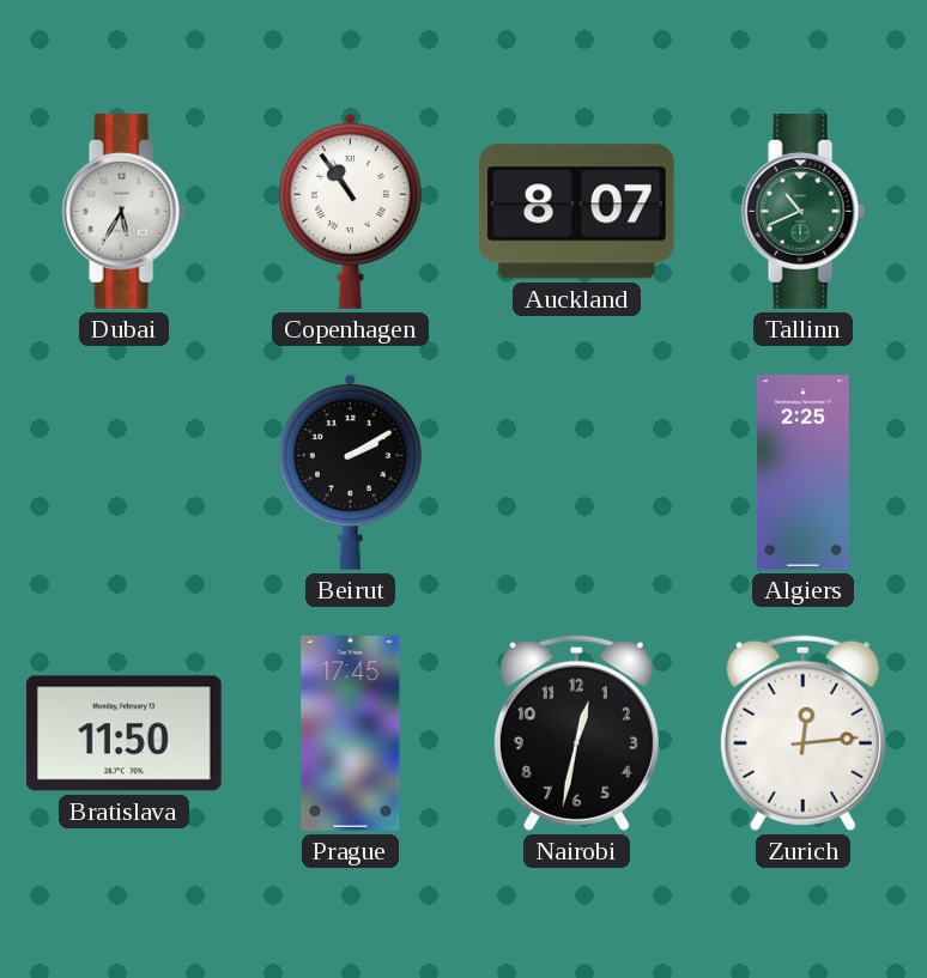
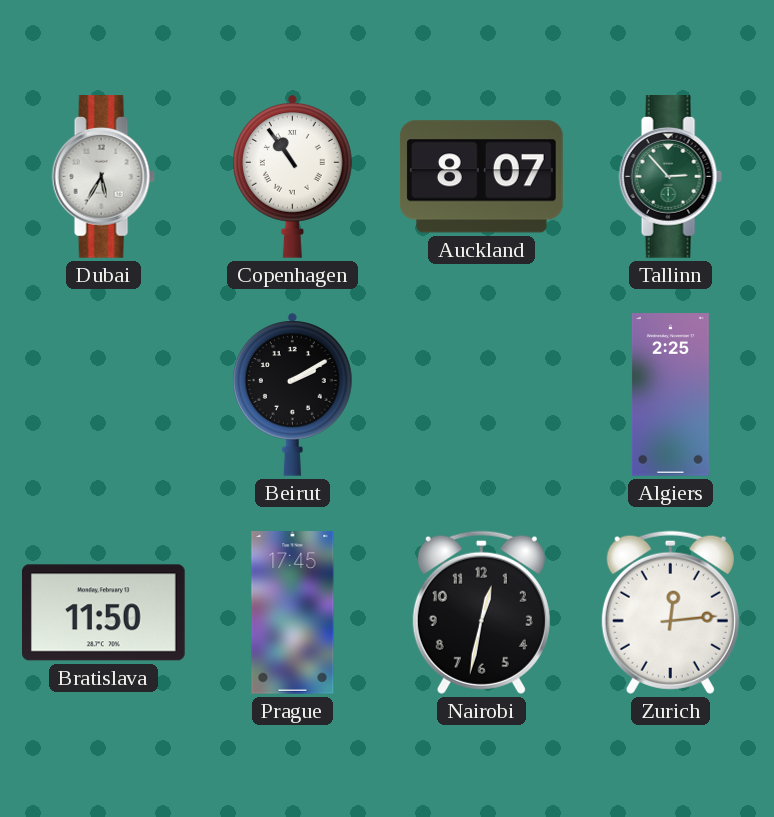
Tallinn: 10:41 -> 2:53
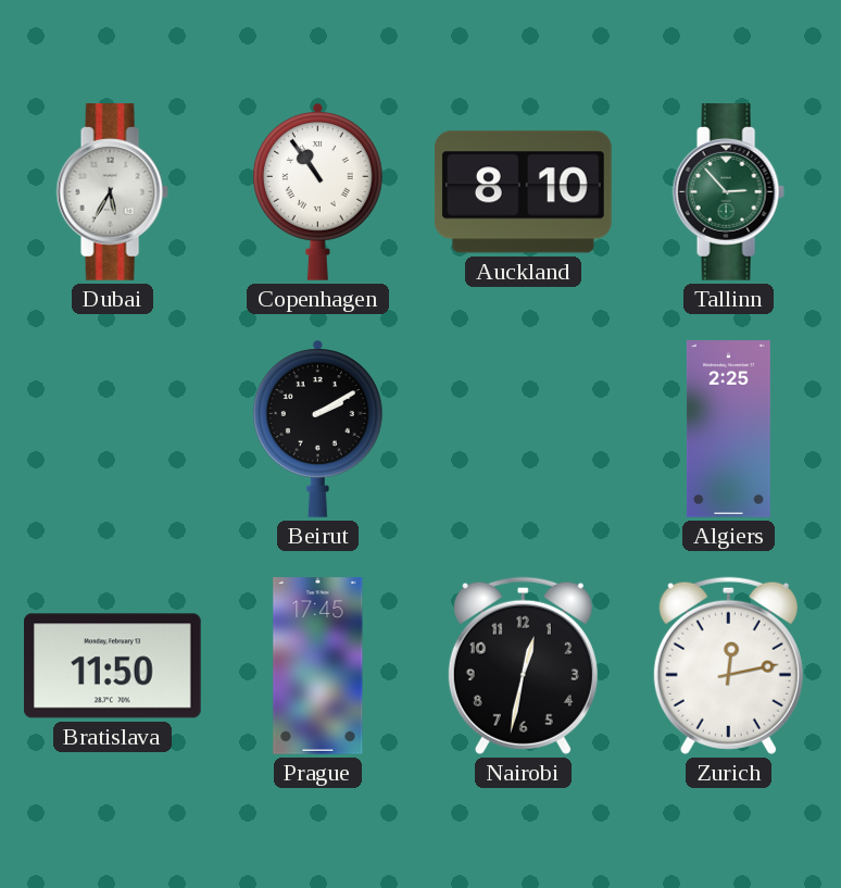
Auckland: 8:07 -> 8:10
Zurich: 12:14 -> 12:13
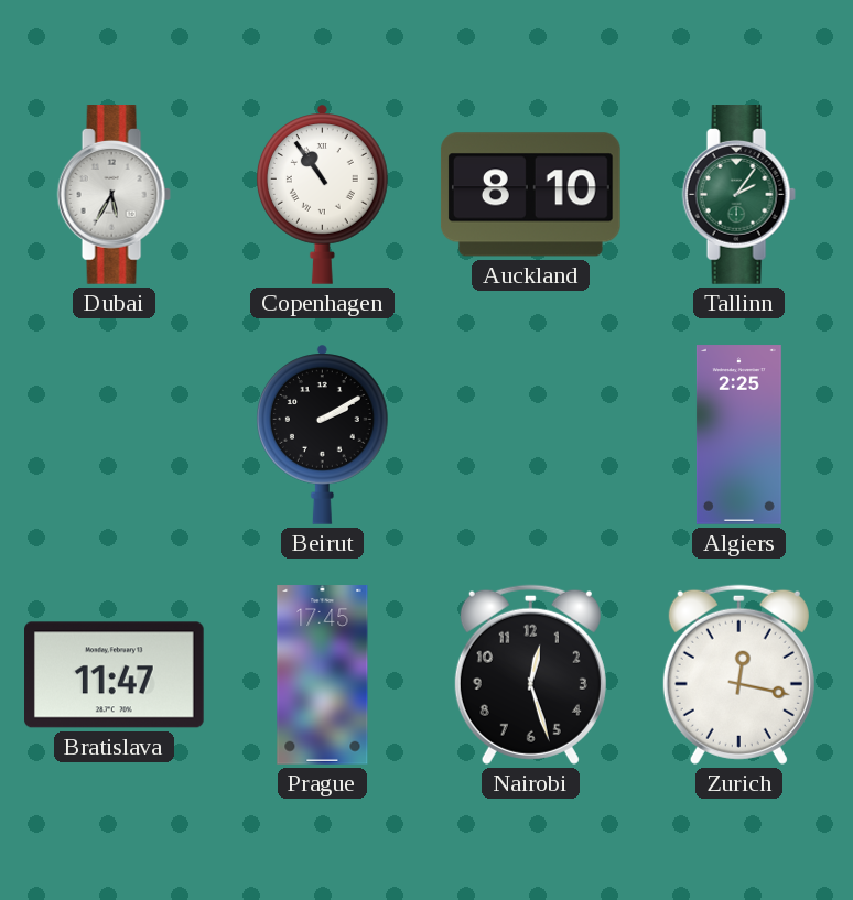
Tallinn: 2:53 -> 2:06
Bratislava: 11:50 -> 11:47
Nairobi: 12:32 -> 12:27
Zurich: 12:13 -> 12:17
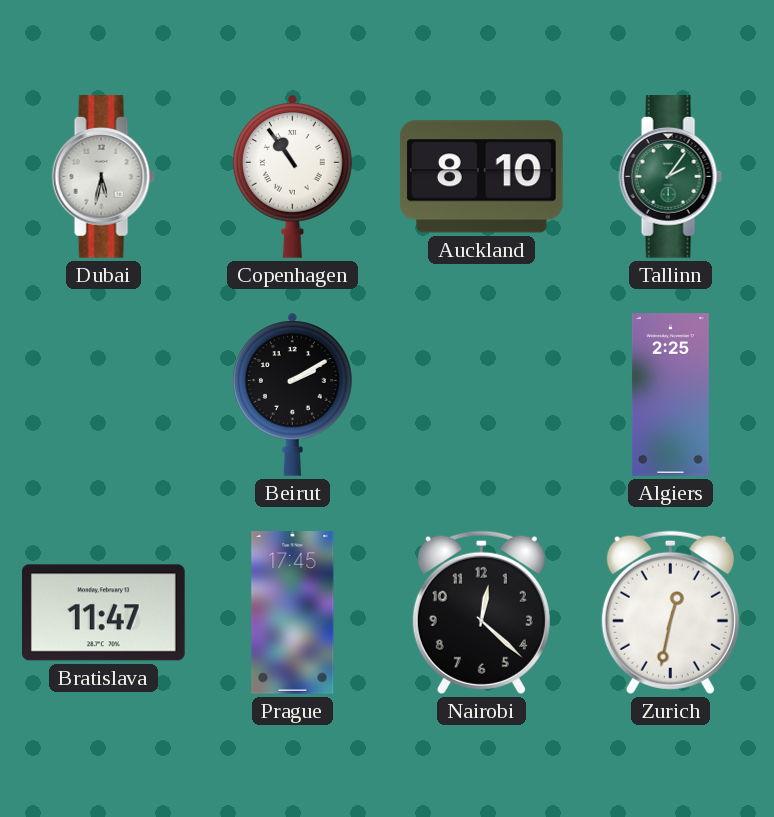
Dubai: 5:35 -> 5:32
Nairobi: 12:27 -> 12:22
Zurich: 12:17 -> 12:32
